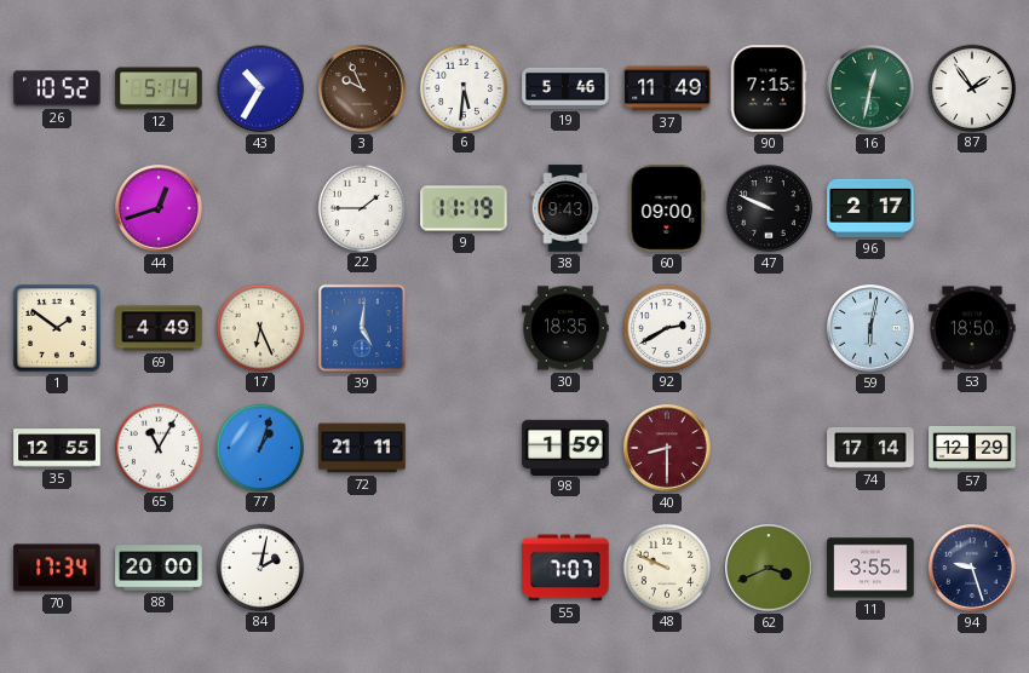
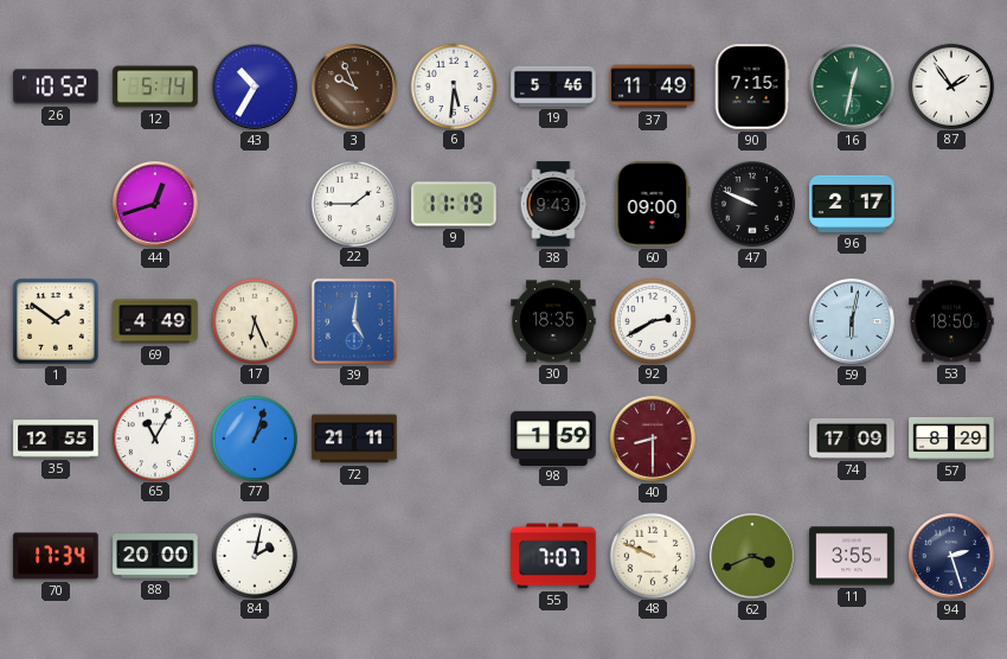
74: 17:14 -> 17:09
57: 12:29 -> 8:29
94: 9:27 -> 2:27
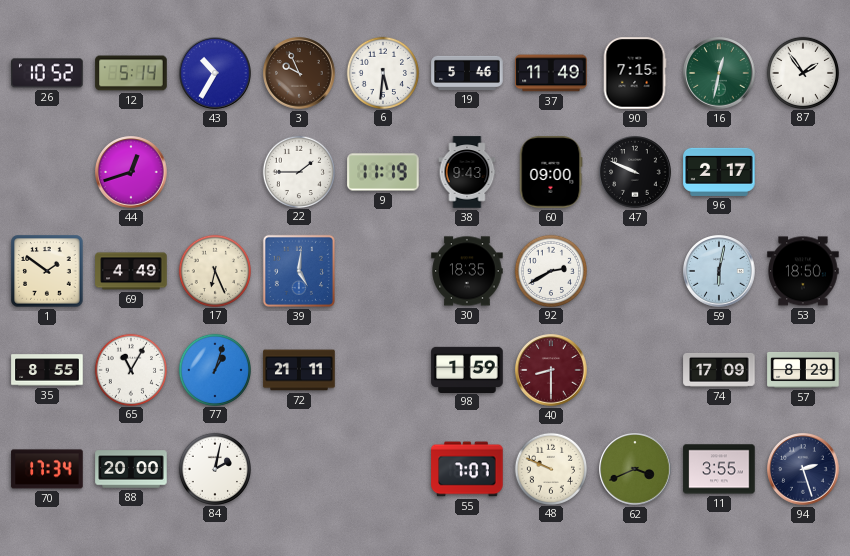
35: 12:55 -> 8:55
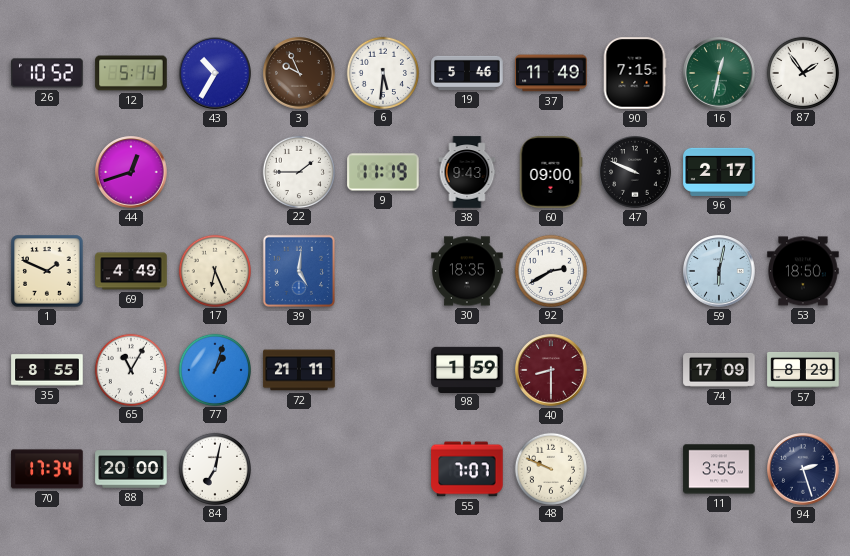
1: 1:51 -> 1:49
84: 2:02 -> 7:02
62: 3:41 -> none
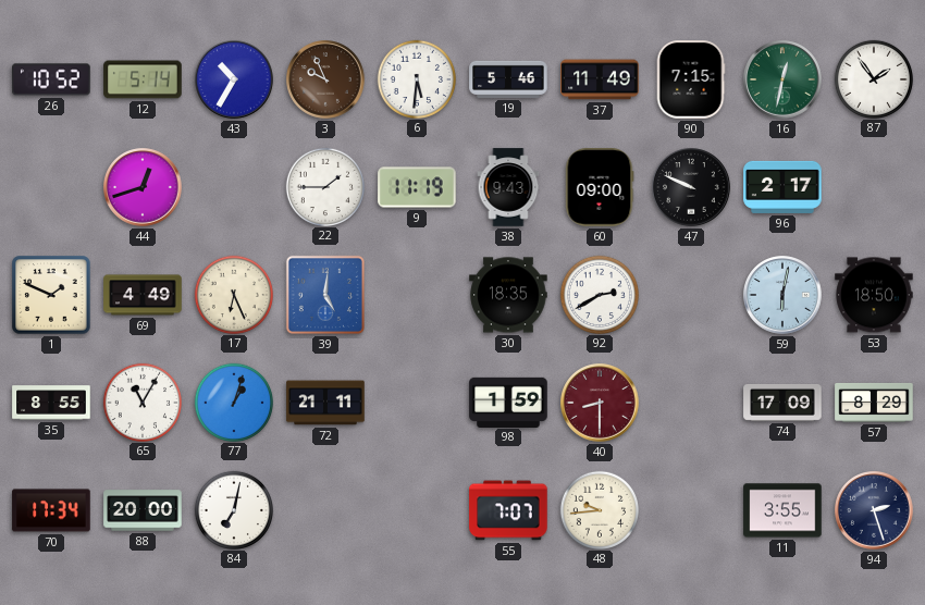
48: 9:49 -> 9:44
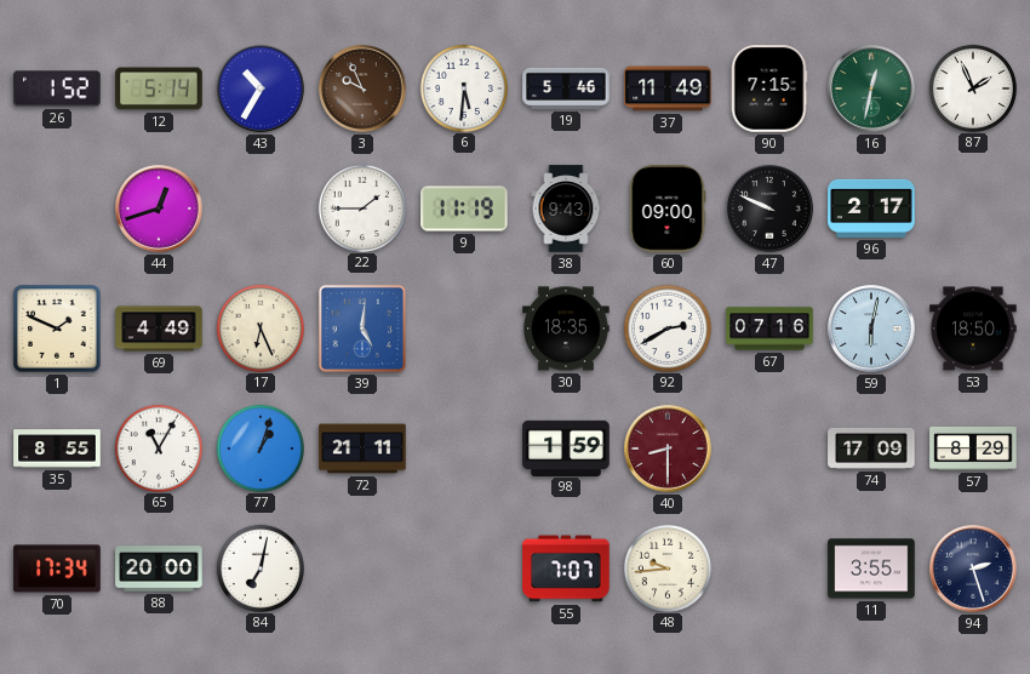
26: 10:52 -> 1:52
87: 1:54 -> 1:56
67: none -> 07:16
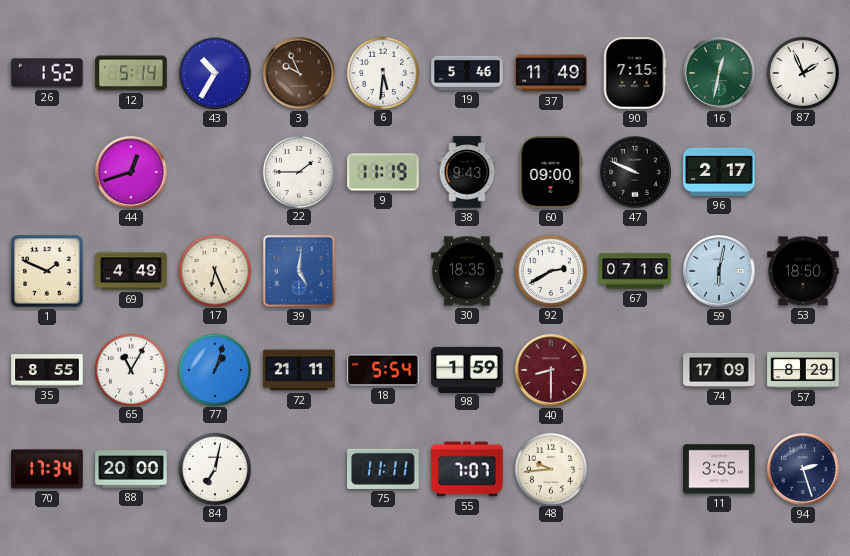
18: none -> 5:54
75: none -> 11:11
